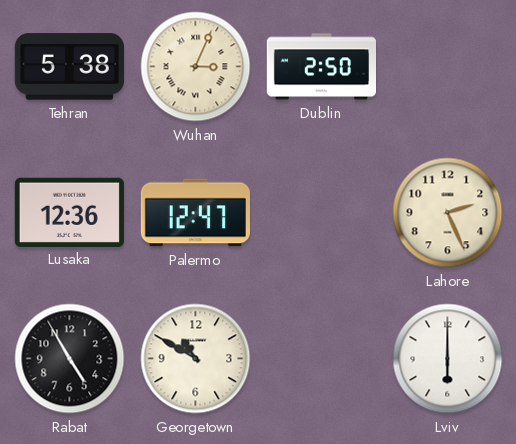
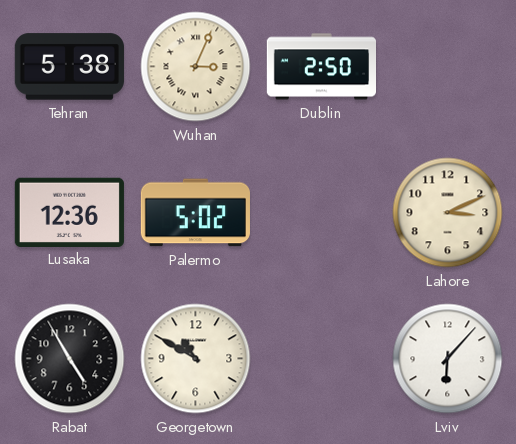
Palermo: 12:47 -> 5:02
Lahore: 2:26 -> 3:11
Lviv: 6:00 -> 6:07
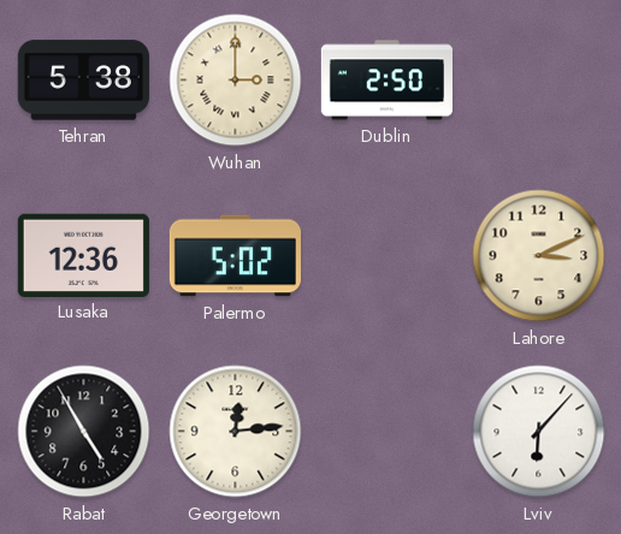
Wuhan: 3:04 -> 3:00
Georgetown: 10:50 -> 12:14
